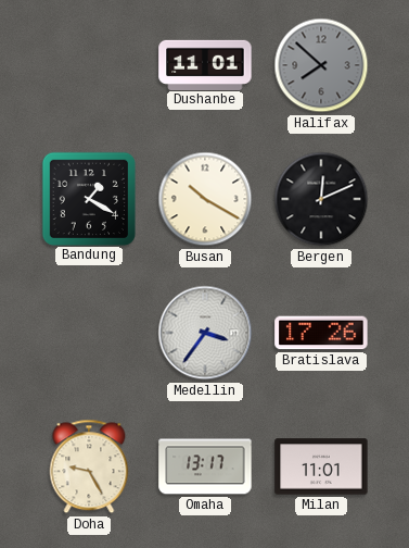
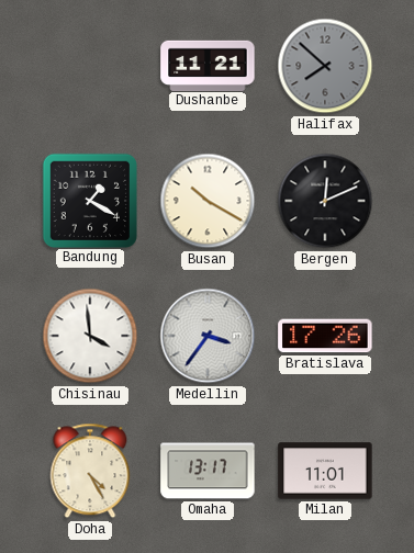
Dushanbe: 11:01 -> 11:21
Chisinau: none -> 3:59
Doha: 9:25 -> 4:25
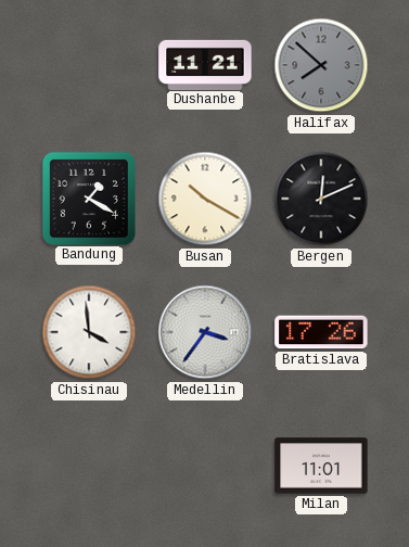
Doha: 4:25 -> none
Omaha: 13:17 -> none
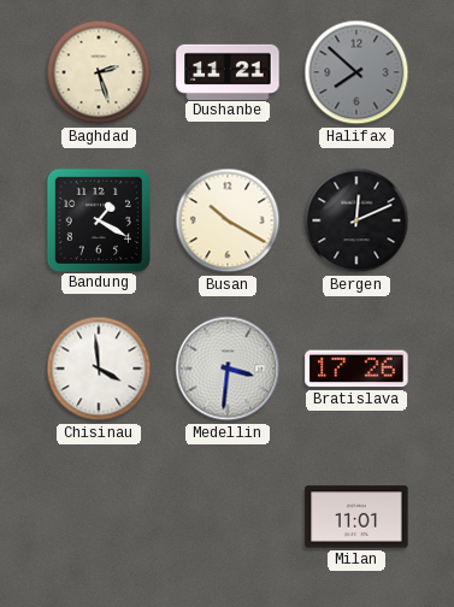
Baghdad: none -> 2:27
Medellin: 3:36 -> 3:31
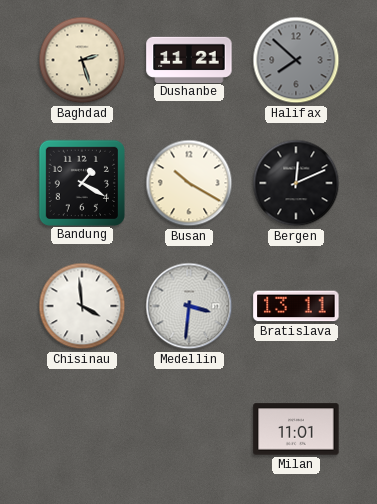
Bratislava: 17:26 -> 13:11
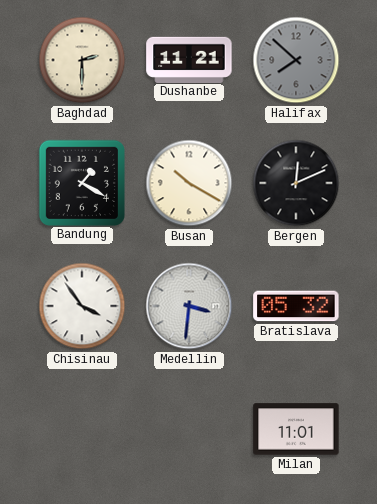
Baghdad: 2:27 -> 2:30
Chisinau: 3:59 -> 3:54
Bratislava: 13:11 -> 05:32
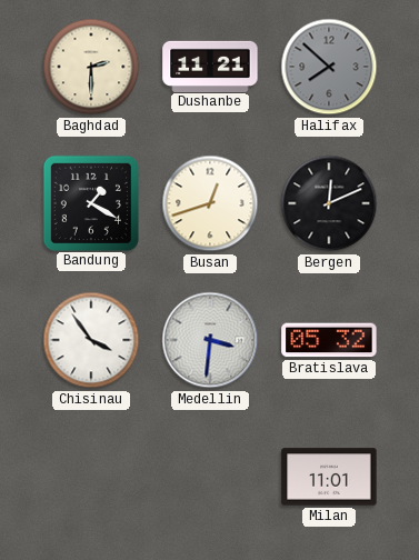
Busan: 10:20 -> 12:42
